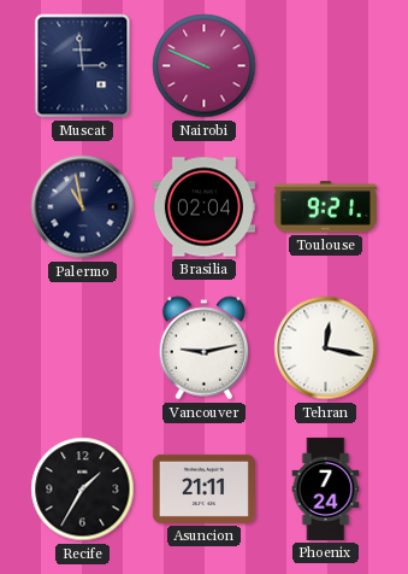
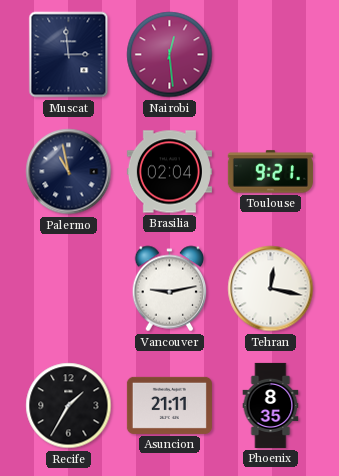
Nairobi: 9:49 -> 12:29
Phoenix: 7:24 -> 8:35
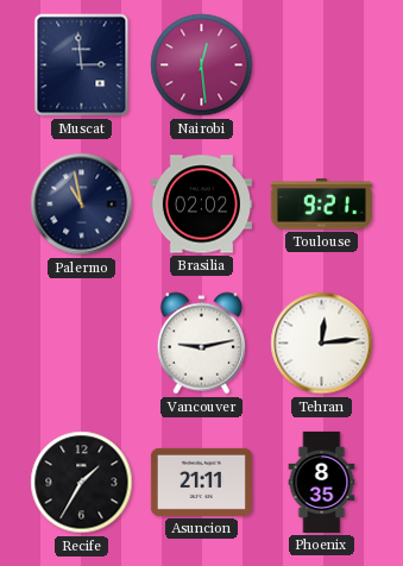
Brasilia: 02:04 -> 02:02
Tehran: 12:17 -> 12:14
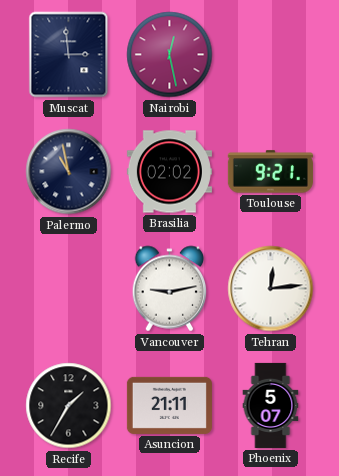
Nairobi: 12:29 -> 12:28
Phoenix: 8:35 -> 5:07
